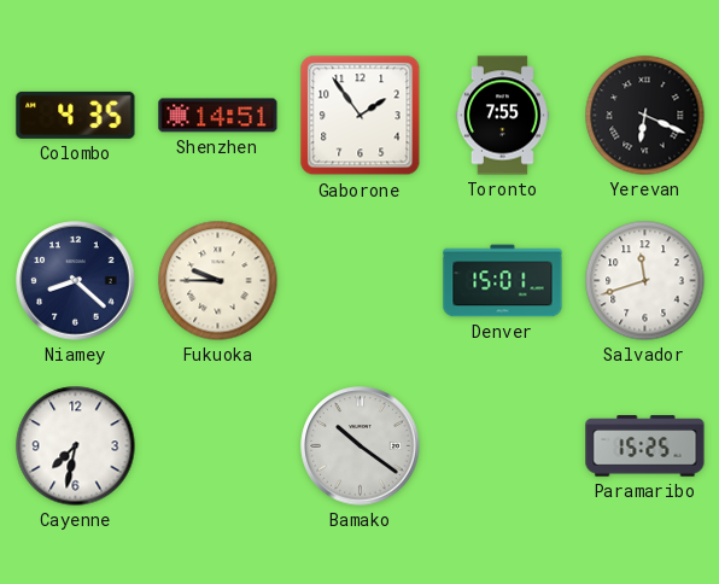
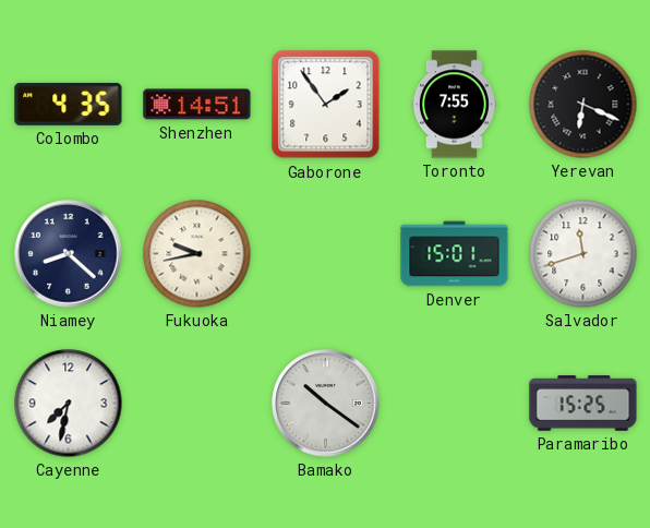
Fukuoka: 9:45 -> 9:43
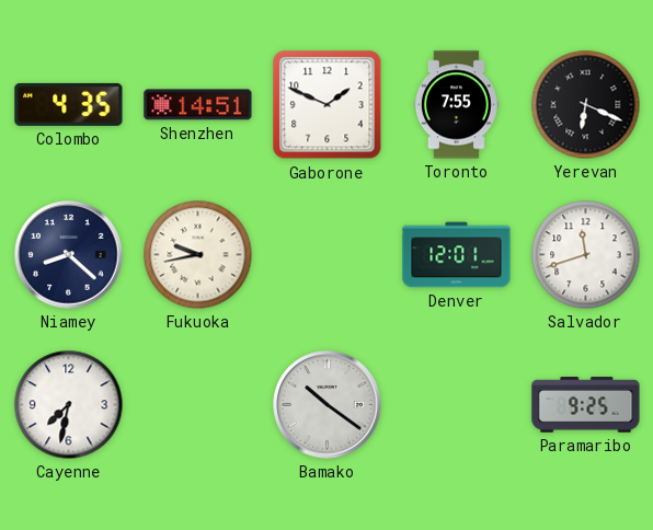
Gaborone: 1:54 -> 1:49
Denver: 15:01 -> 12:01
Paramaribo: 15:25 -> 9:25
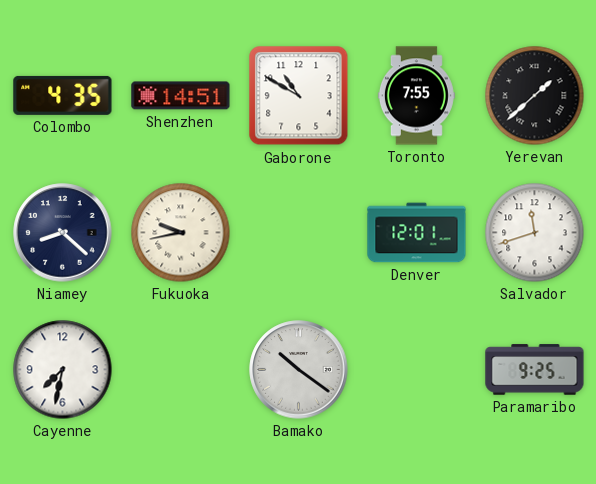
Gaborone: 1:49 -> 10:50
Yerevan: 6:19 -> 1:38
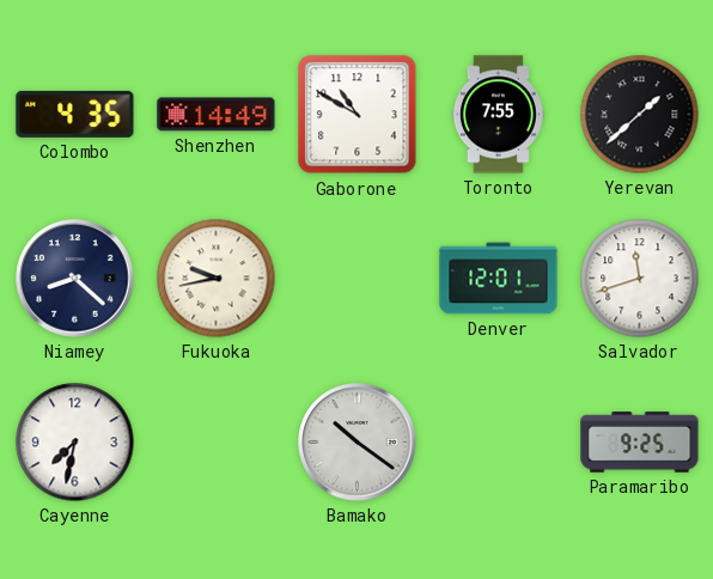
Shenzhen: 14:51 -> 14:49
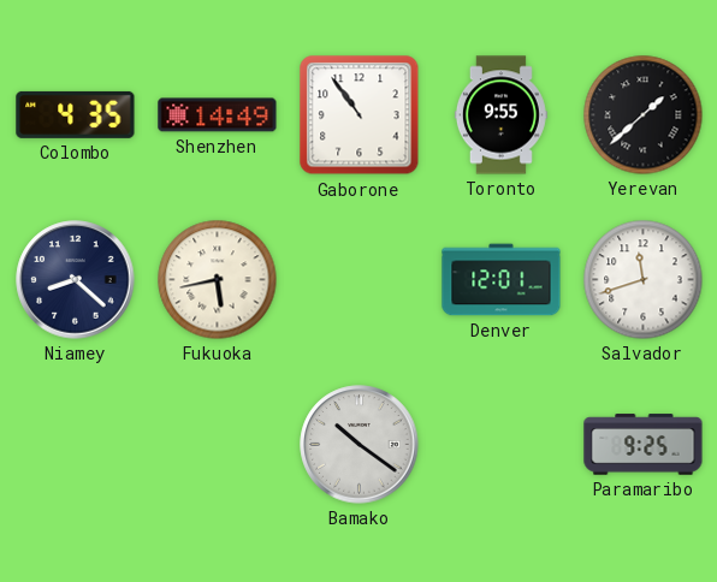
Gaborone: 10:50 -> 10:54
Toronto: 7:55 -> 9:55
Fukuoka: 9:43 -> 5:43
Cayenne: 7:32 -> none
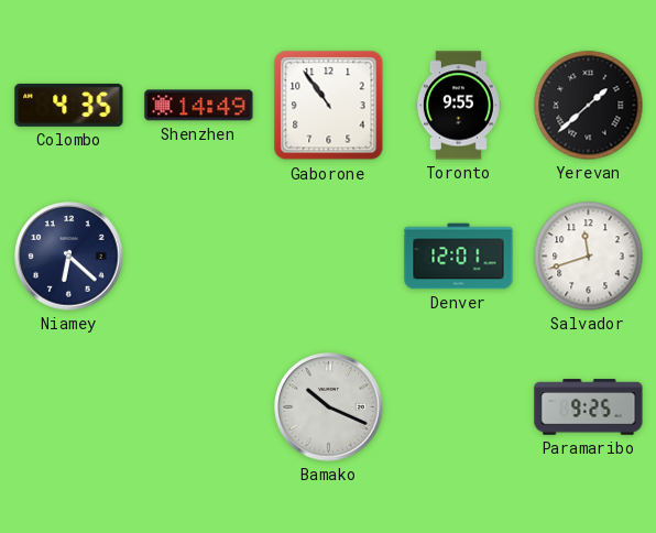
Niamey: 8:22 -> 6:22
Fukuoka: 5:43 -> none
Bamako: 10:21 -> 10:19
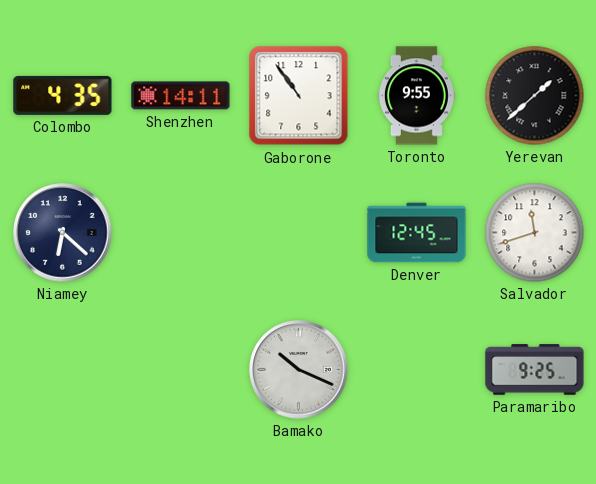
Shenzhen: 14:49 -> 14:11
Denver: 12:01 -> 12:45
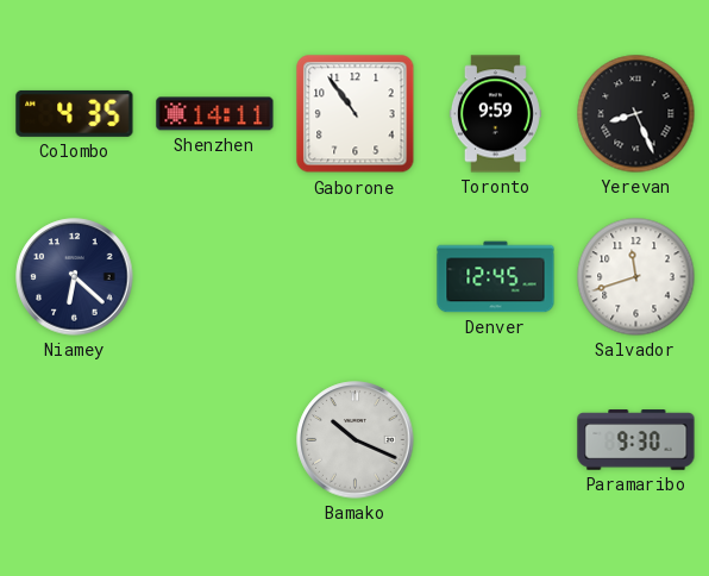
Toronto: 9:55 -> 9:59
Yerevan: 1:38 -> 8:26
Paramaribo: 9:25 -> 9:30
